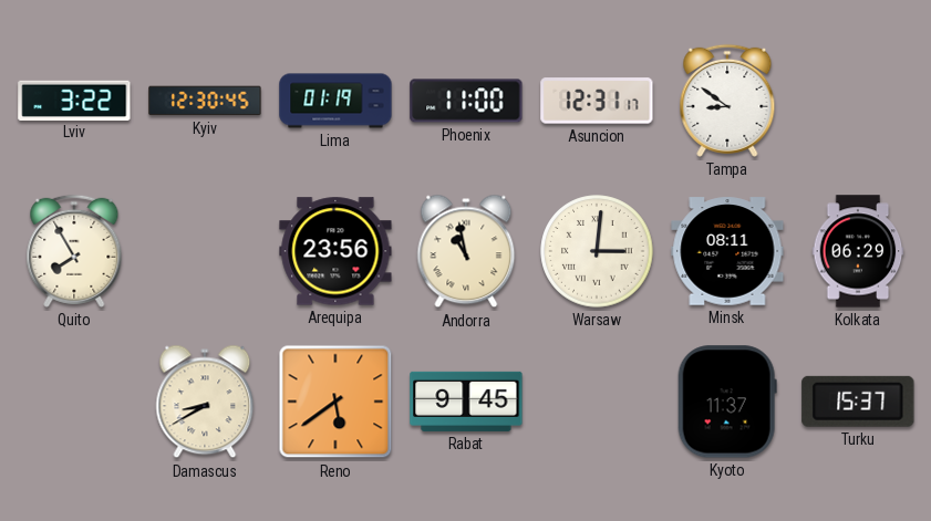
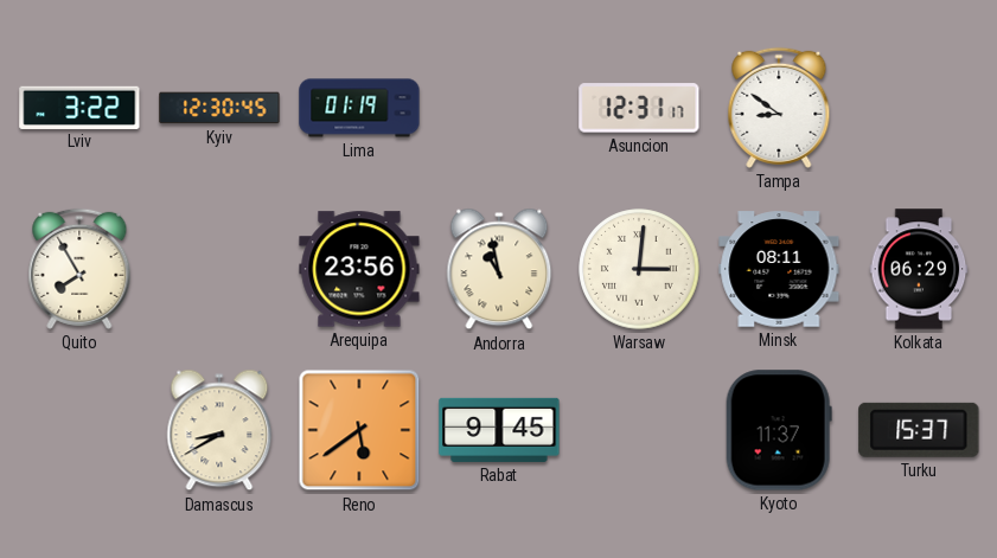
Phoenix: 11:00 -> none
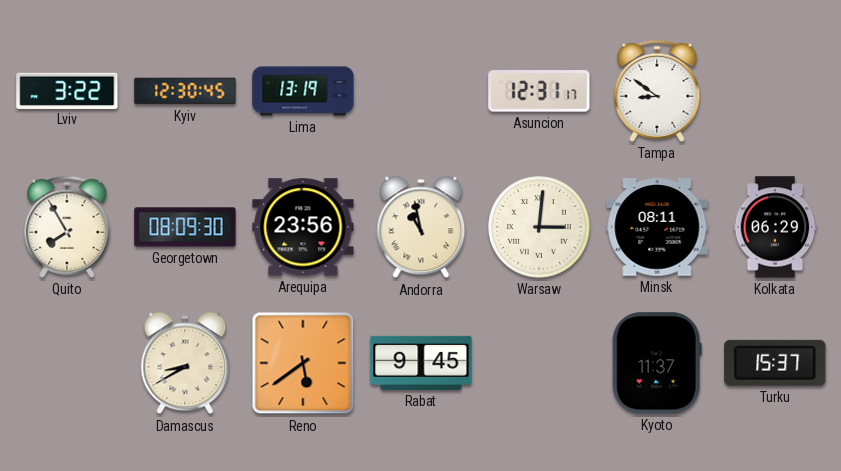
Lima: 01:19 -> 13:19
Georgetown: none -> 08:09
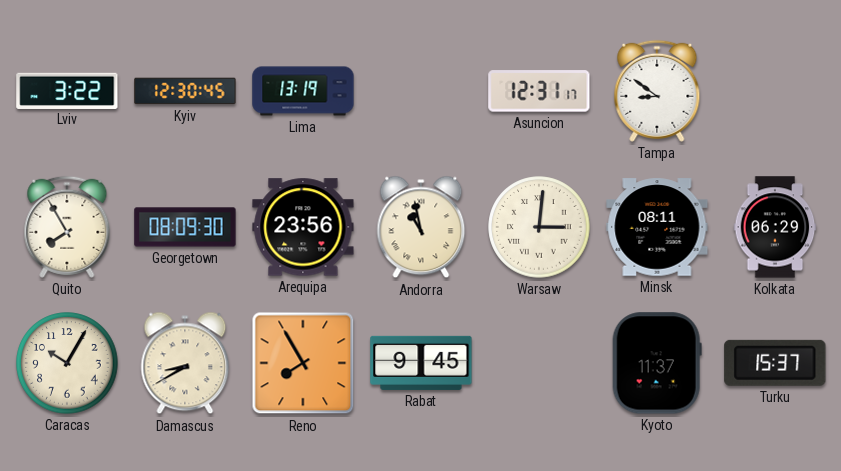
Caracas: none -> 10:05
Reno: 5:39 -> 7:55
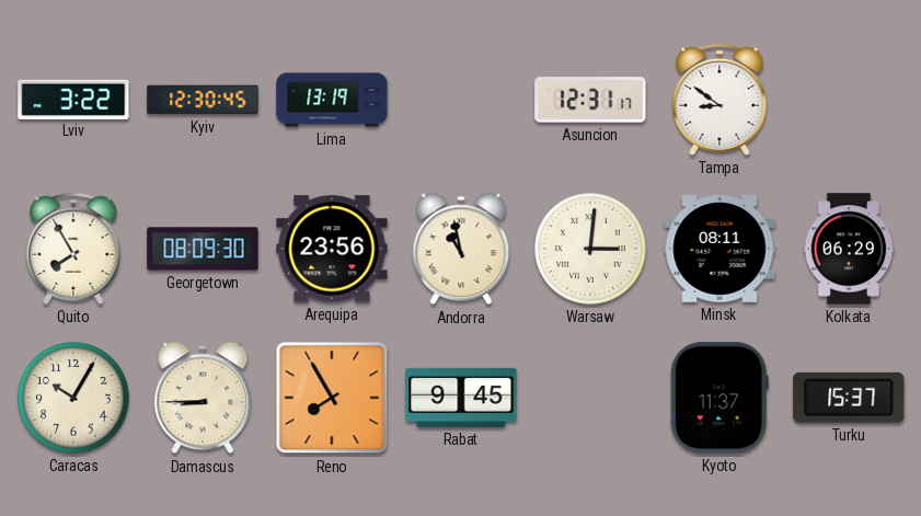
Damascus: 8:40 -> 8:45
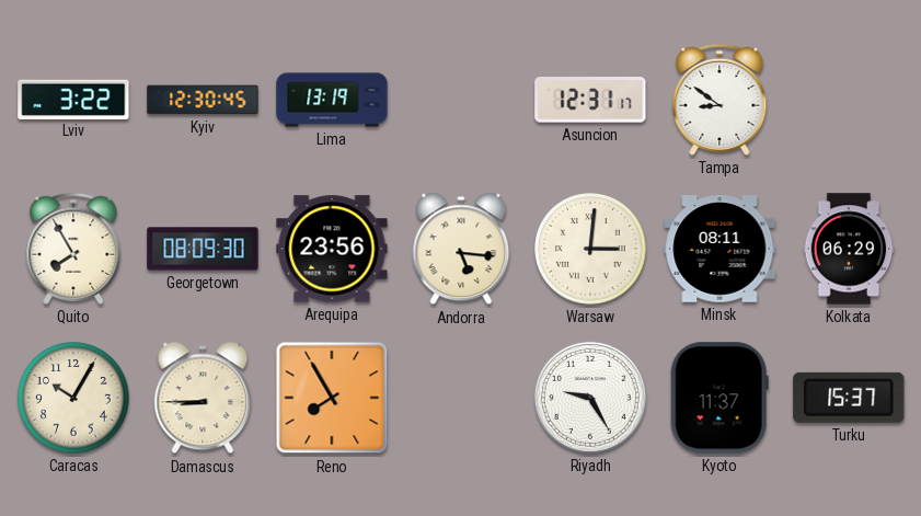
Andorra: 10:58 -> 5:16
Rabat: 9:45 -> none
Riyadh: none -> 9:25
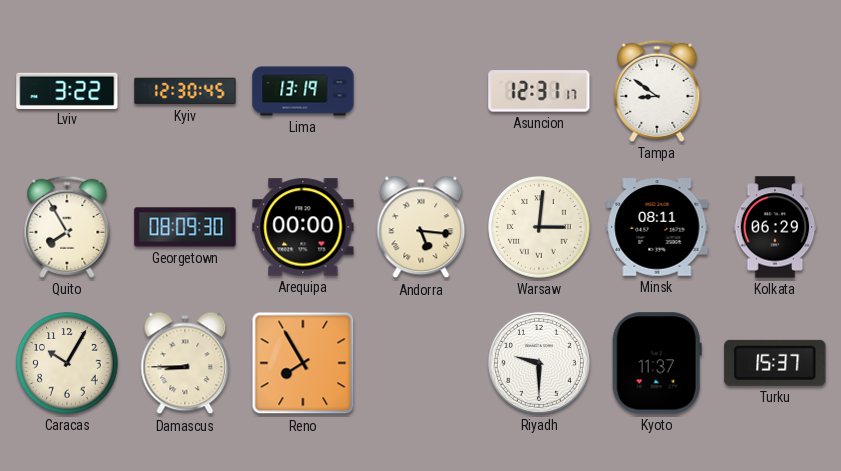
Arequipa: 23:56 -> 00:00
Riyadh: 9:25 -> 9:30
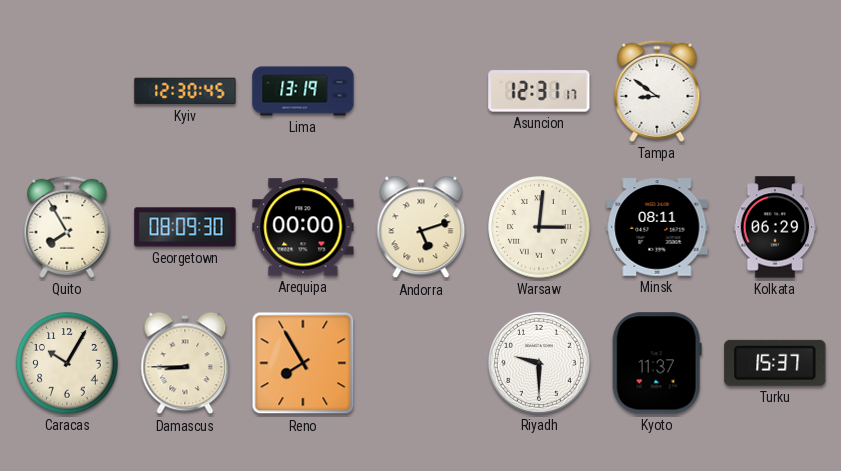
Lviv: 3:22 -> none
Andorra: 5:16 -> 5:12
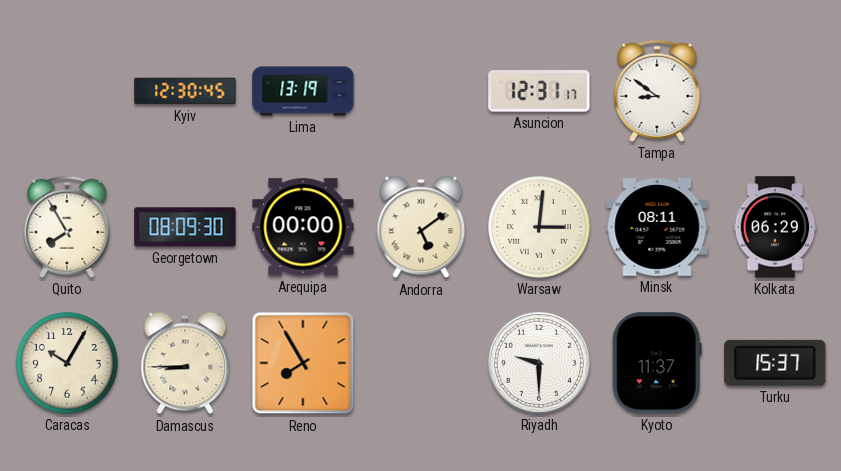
Andorra: 5:12 -> 5:09
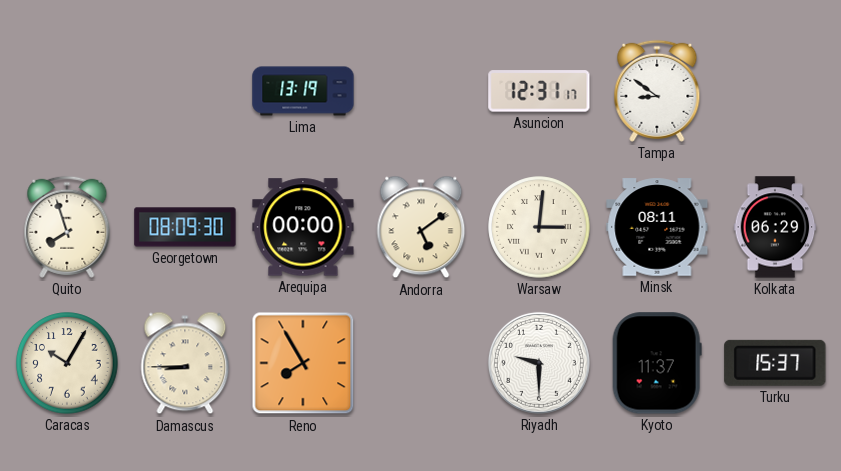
Kyiv: 12:30 -> none
Quito: 7:55 -> 7:57
